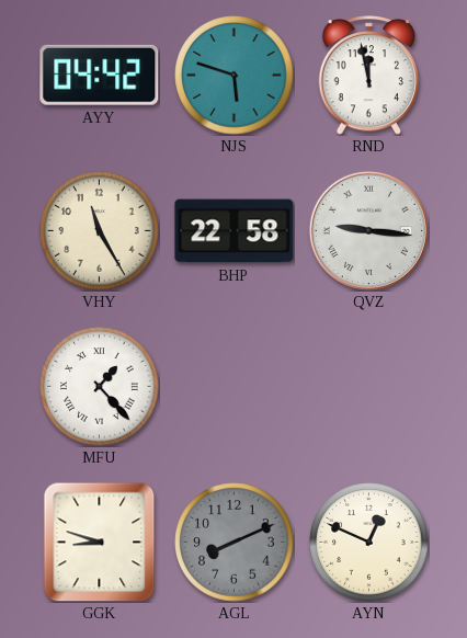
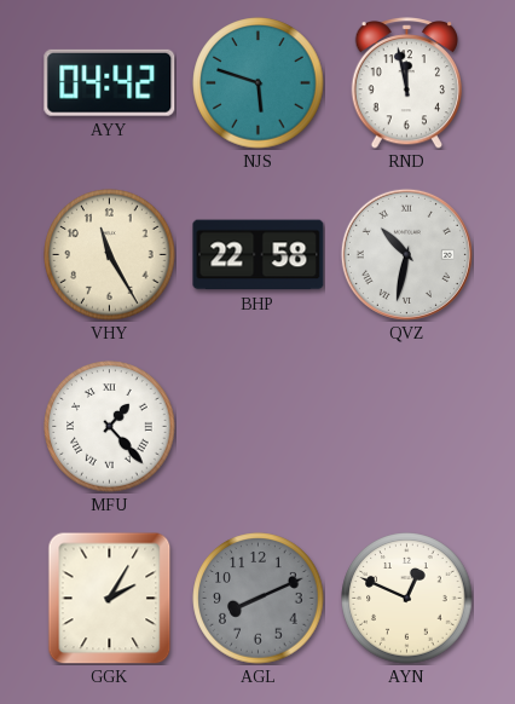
QVZ: 9:16 -> 10:32
GGK: 8:48 -> 2:05
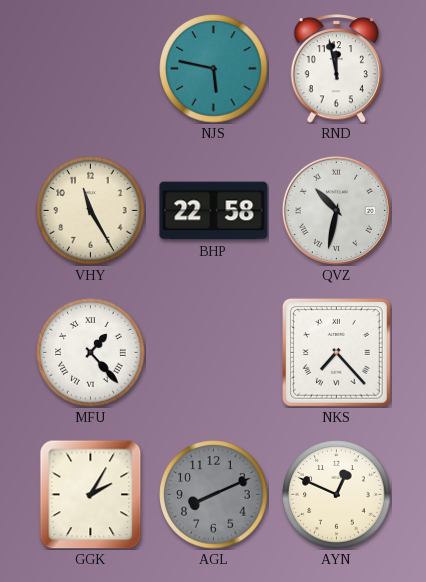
AYY: 04:42 -> none
NJS: 5:48 -> 5:47
NKS: none -> 7:23
